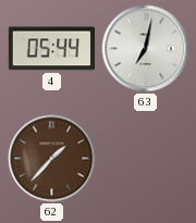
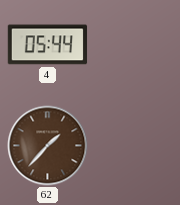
63: 7:02 -> none
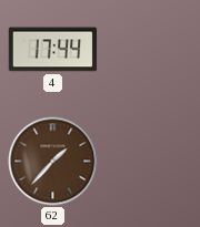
4: 05:44 -> 17:44
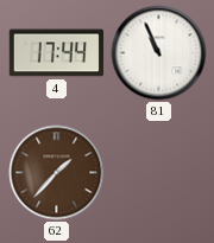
81: none -> 10:56
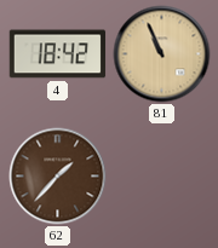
4: 17:44 -> 18:42
81 dial: white -> champagne
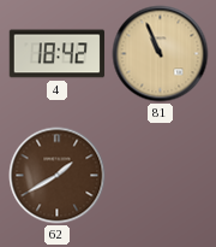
62: 1:37 -> 1:40
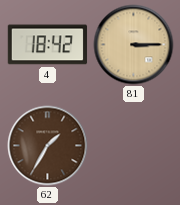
81: 10:56 -> 3:15
62: 1:40 -> 1:35
